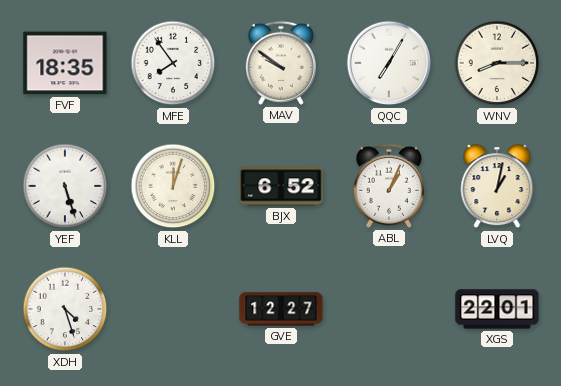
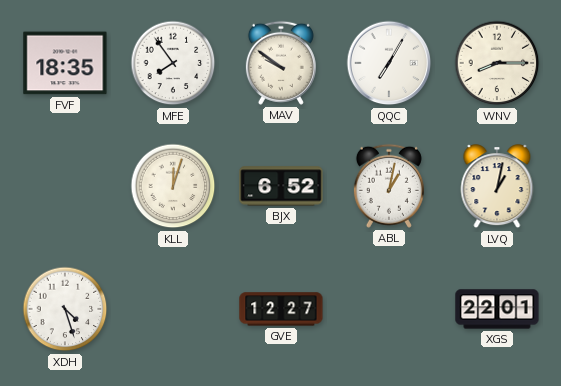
YEF: 5:27 -> none
ABL: 1:04 -> 1:02
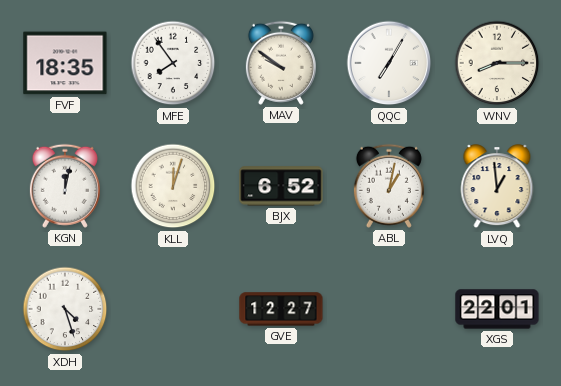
KGN: none -> 12:02
LVQ: 1:02 -> 12:59
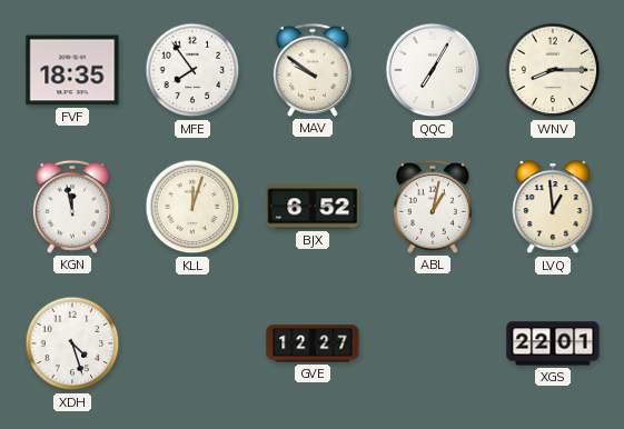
KGN: 12:02 -> 11:58
